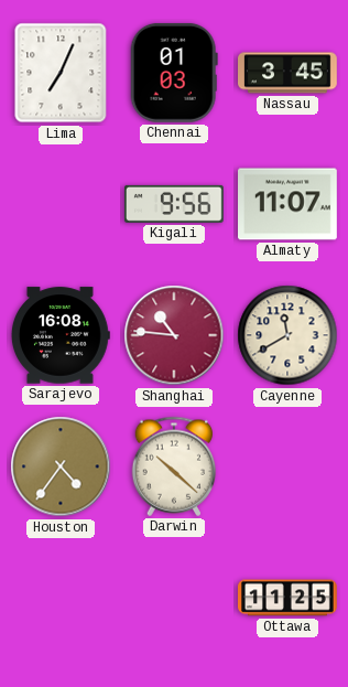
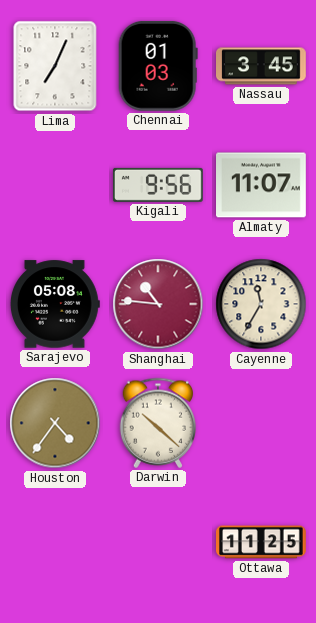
Sarajevo: 16:08 -> 05:08
Cayenne: 11:40 -> 11:35
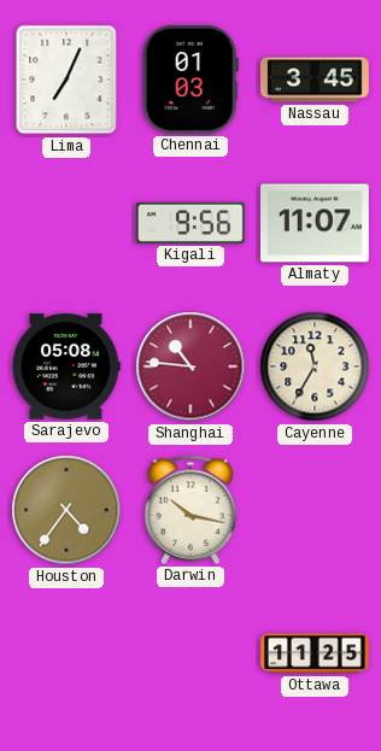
Darwin: 10:22 -> 10:17
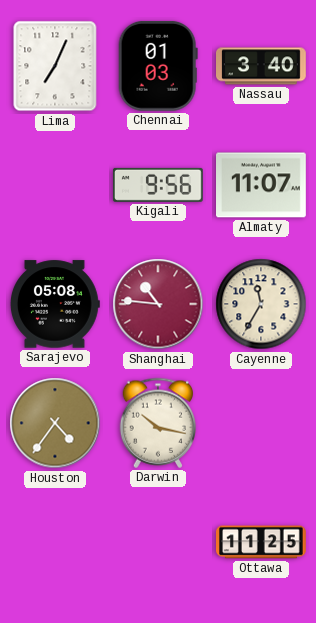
Nassau: 3:45 -> 3:40
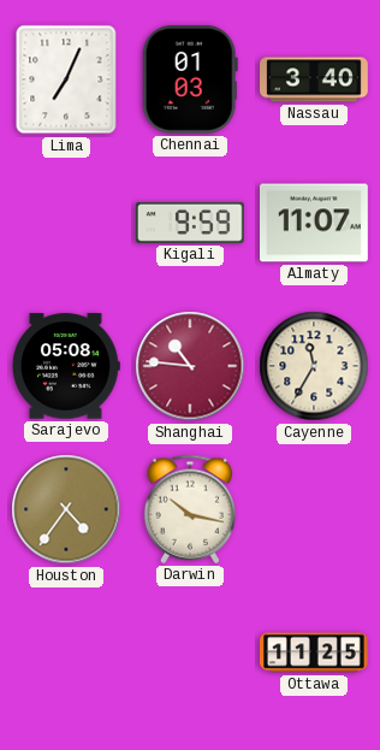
Kigali: 9:56 -> 9:59
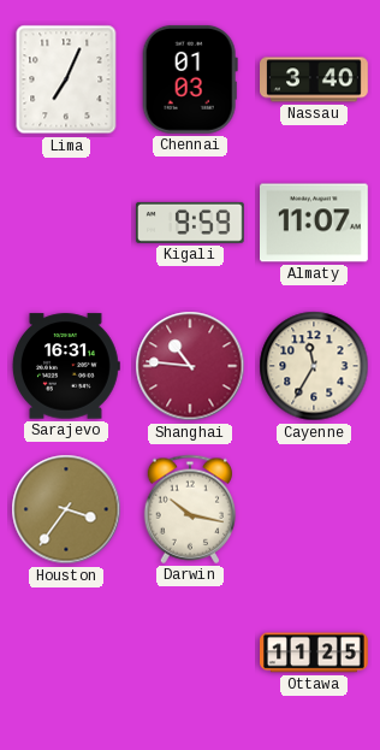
Sarajevo: 05:08 -> 16:31
Houston: 4:36 -> 3:36
